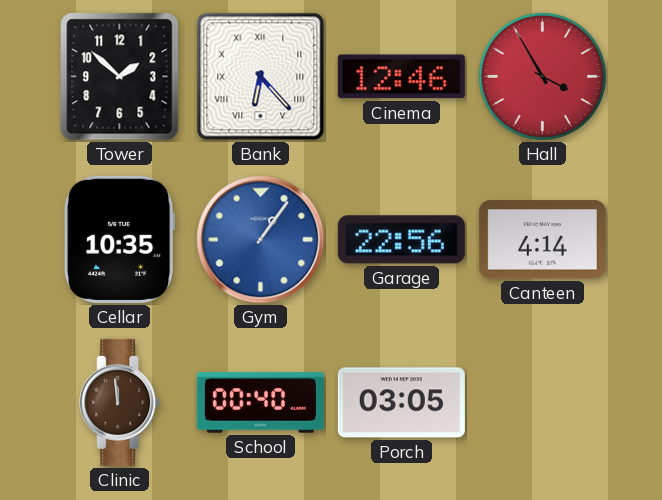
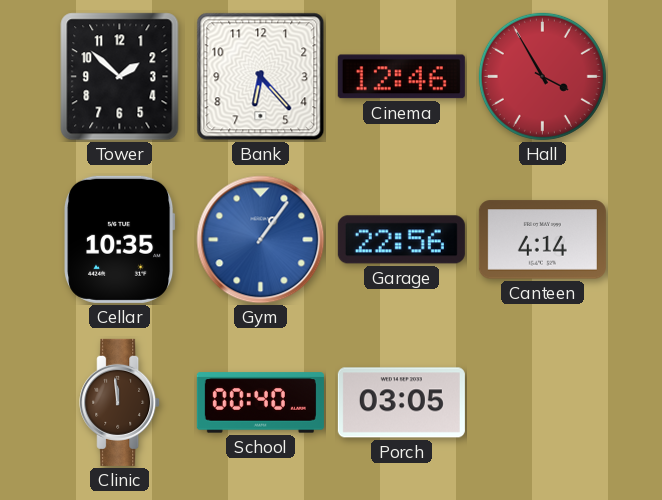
Bank numerals: Roman -> Arabic
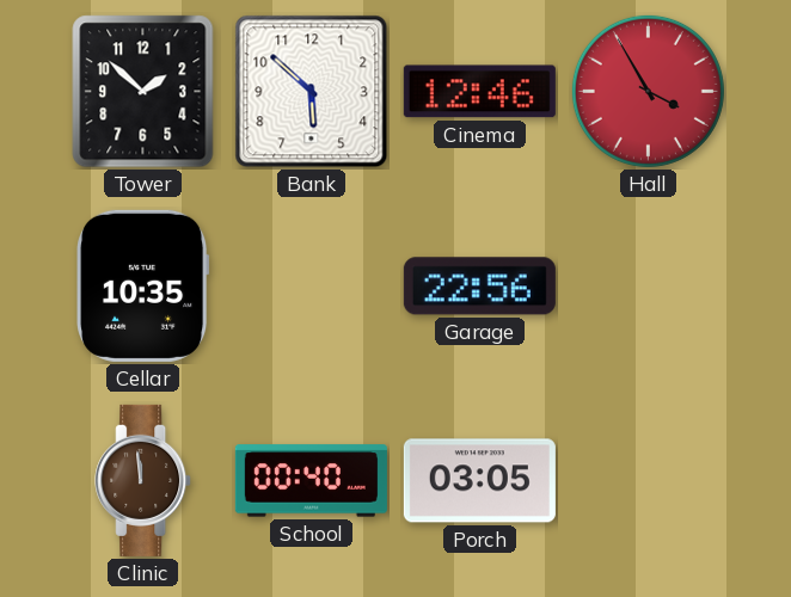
Bank: 6:23 -> 5:52
Gym: 1:06 -> none
Canteen: 4:14 -> none
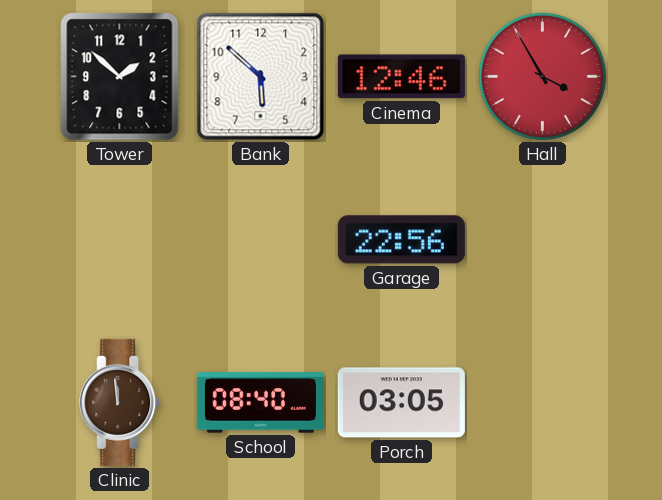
Cellar: 10:35 -> none
School: 00:40 -> 08:40
